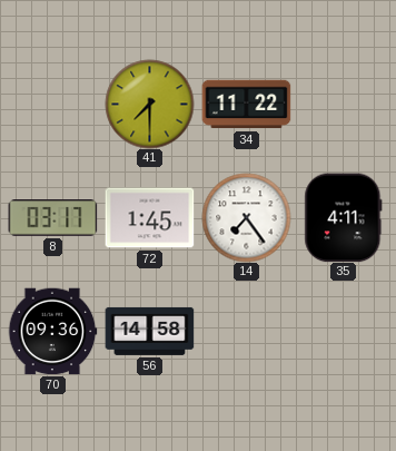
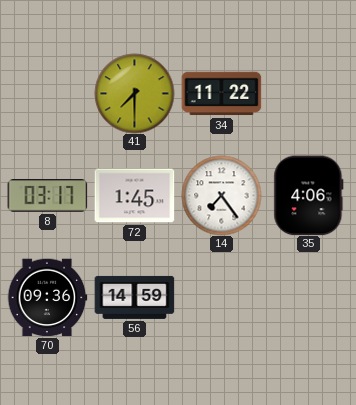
35: 4:11 -> 4:06
56: 14:58 -> 14:59
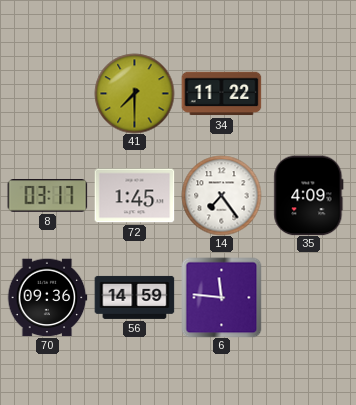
35: 4:06 -> 4:09
6: none -> 11:46
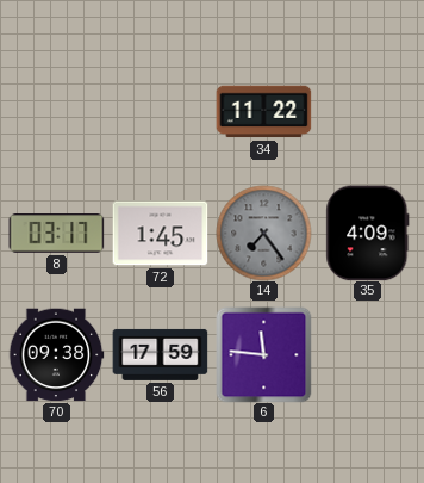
41: 7:30 -> none
14 dial: white -> grey
70: 09:36 -> 09:38
56: 14:59 -> 17:59
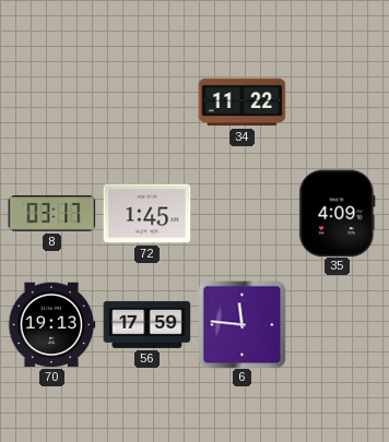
14: 7:24 -> none
70: 09:38 -> 19:13
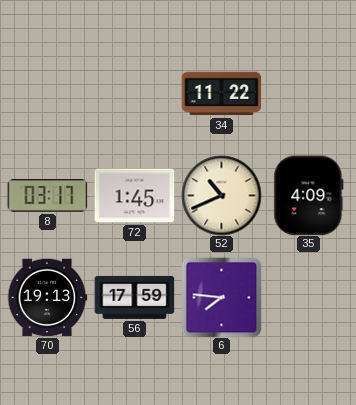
52: none -> 10:41
6: 11:46 -> 7:46
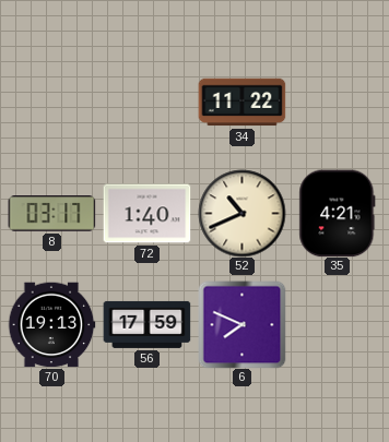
72: 1:45 -> 1:40
35: 4:09 -> 4:21
6: 7:46 -> 7:49
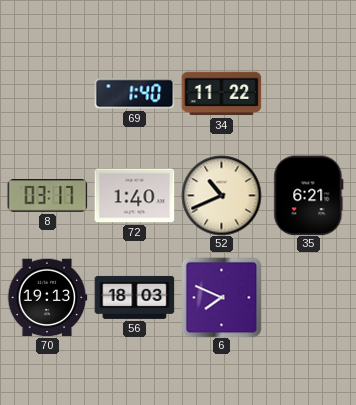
69: none -> 1:40
35: 4:21 -> 6:21
56: 17:59 -> 18:03
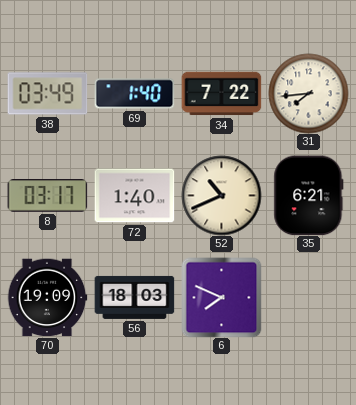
38: none -> 03:49
34: 11:22 -> 7:22
31: none -> 7:44
70: 19:13 -> 19:09
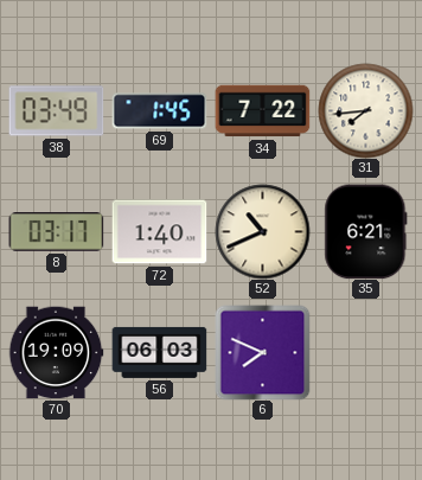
69: 1:40 -> 1:45
56: 18:03 -> 06:03
